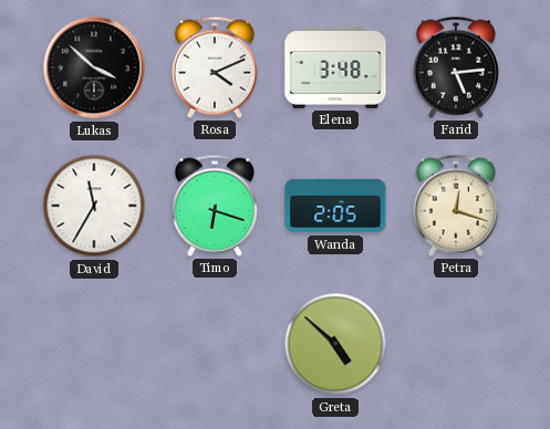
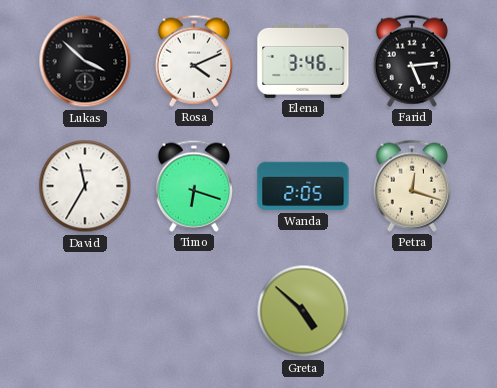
Elena: 3:48 -> 3:46
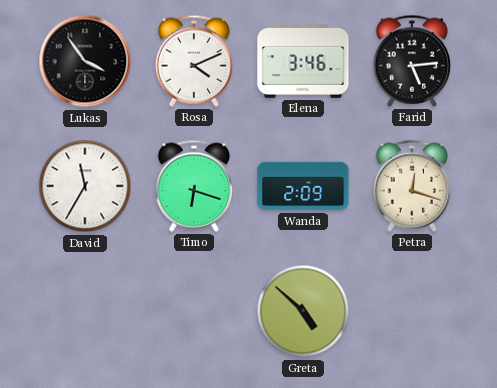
Lukas: 3:52 -> 3:54
Wanda: 2:05 -> 2:09
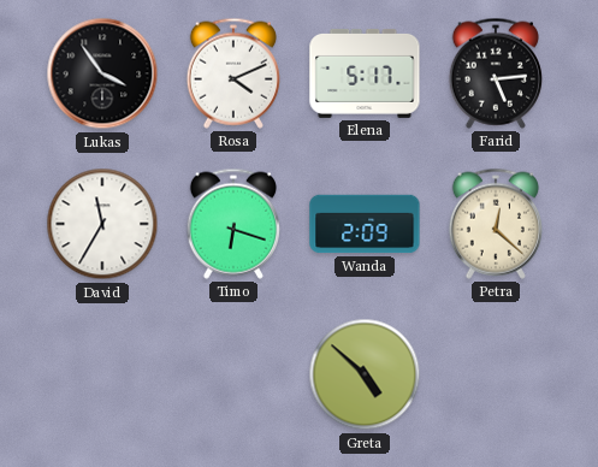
Elena: 3:46 -> 5:17
Petra: 12:18 -> 12:22
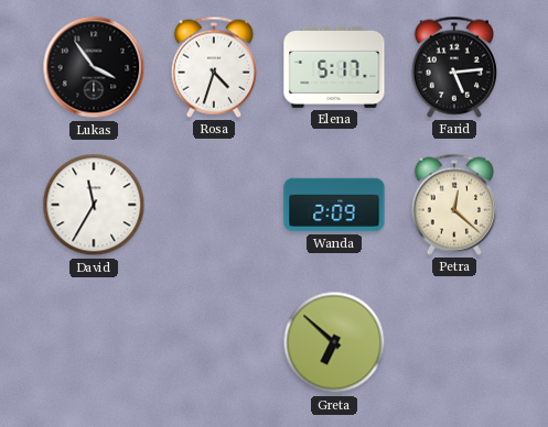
Rosa: 4:11 -> 4:33
Timo: 6:18 -> none
Greta: 4:52 -> 6:52
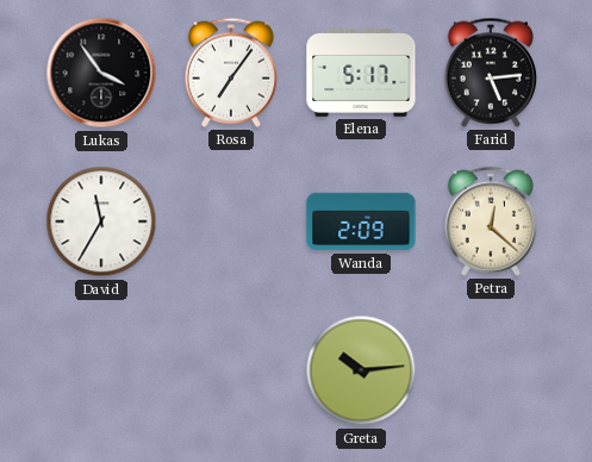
Rosa: 4:33 -> 7:06
Greta: 6:52 -> 10:14
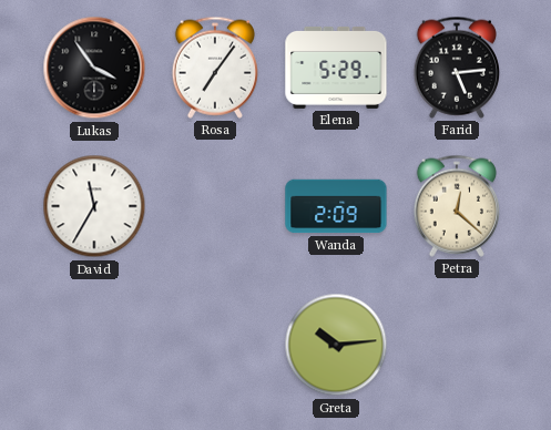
Elena: 5:17 -> 5:29
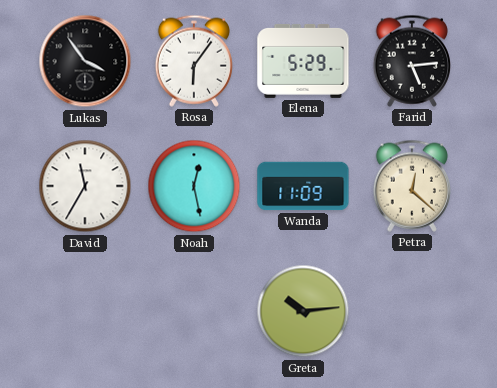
Rosa: 7:06 -> 6:06
Noah: none -> 12:28
Wanda: 2:09 -> 11:09
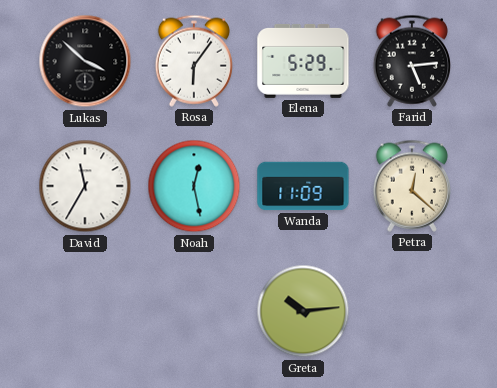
Lukas: 3:54 -> 3:52
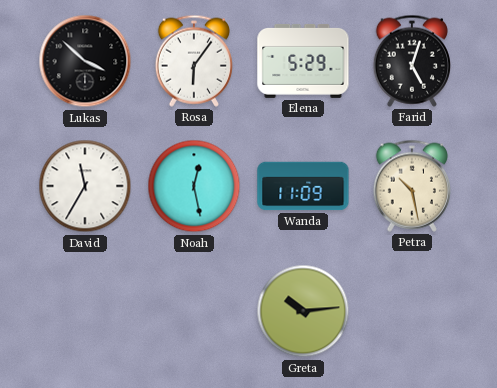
Farid: 5:14 -> 5:03
Petra: 12:22 -> 10:28
